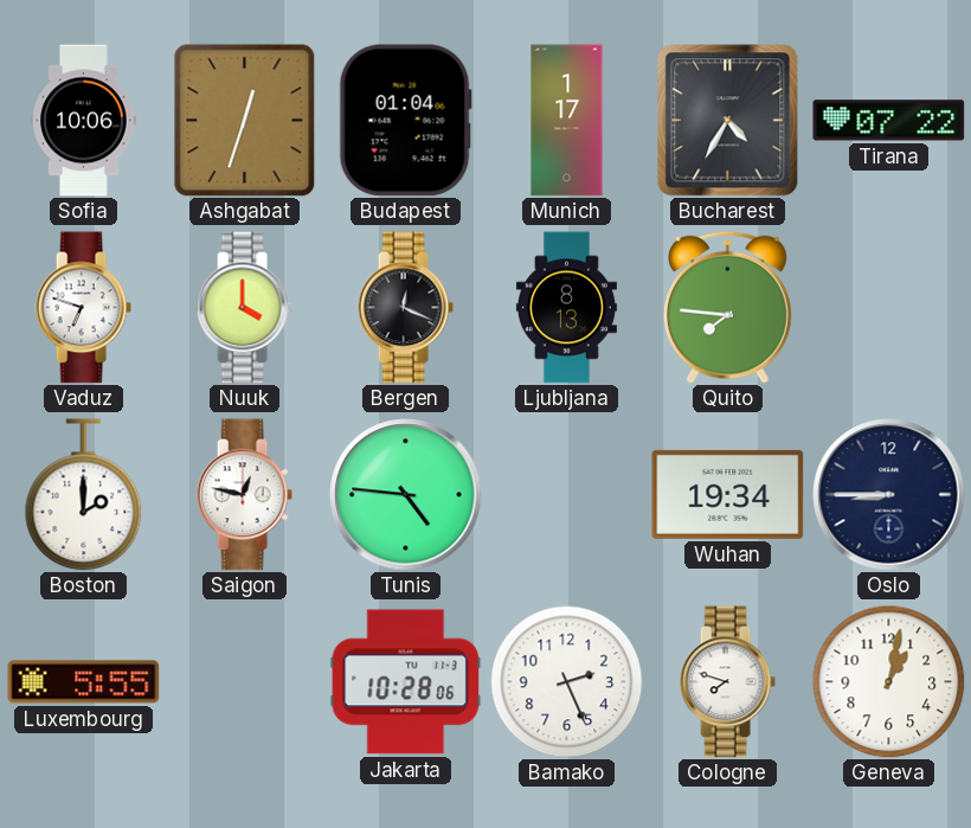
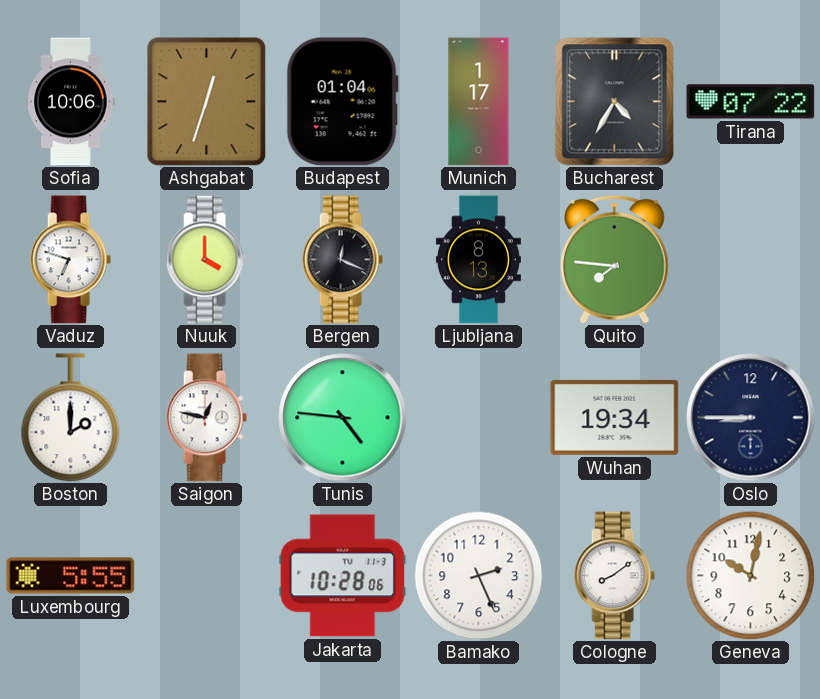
Cologne: 7:48 -> 8:09
Geneva: 1:02 -> 10:02
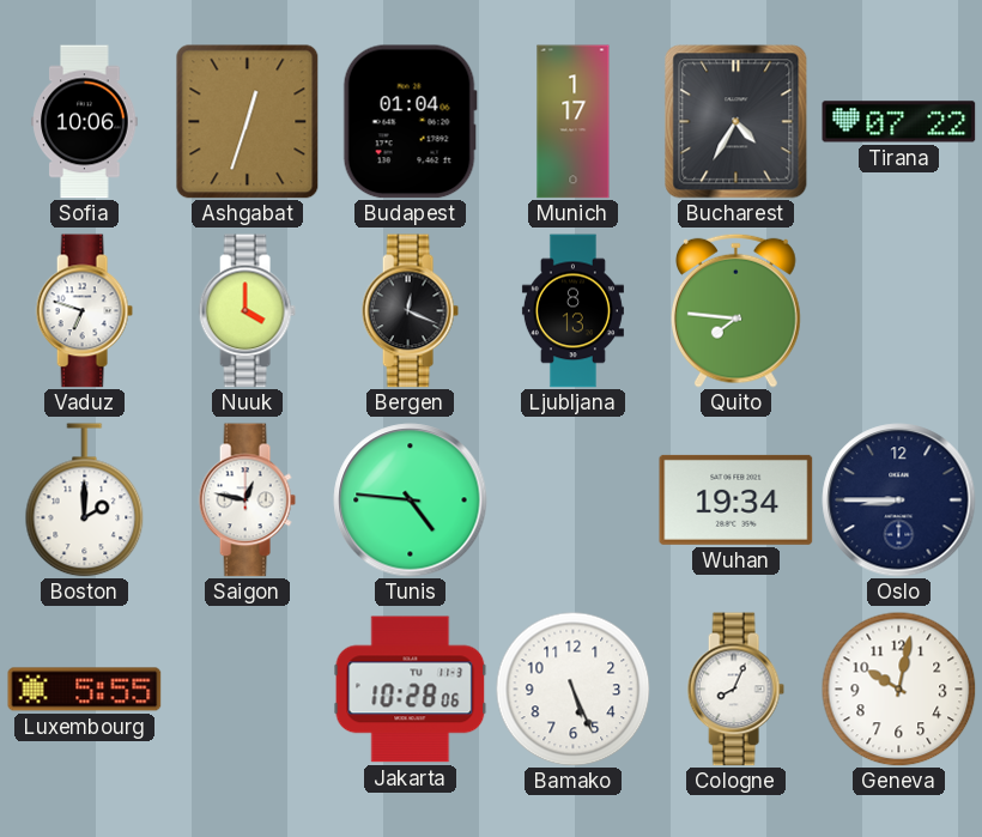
Bamako: 2:26 -> 5:26
Cologne: 8:09 -> 8:04
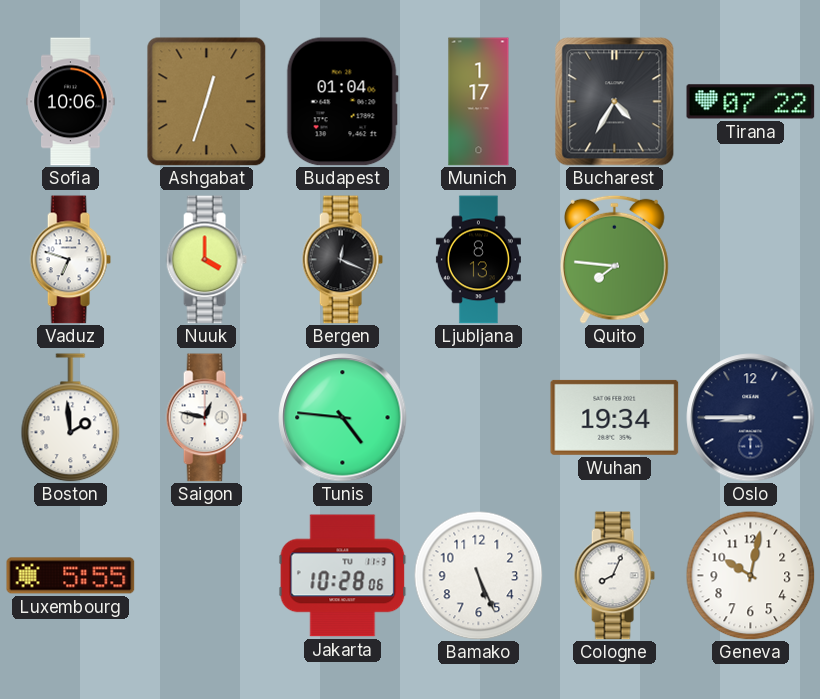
Boston: 2:00 -> 1:59
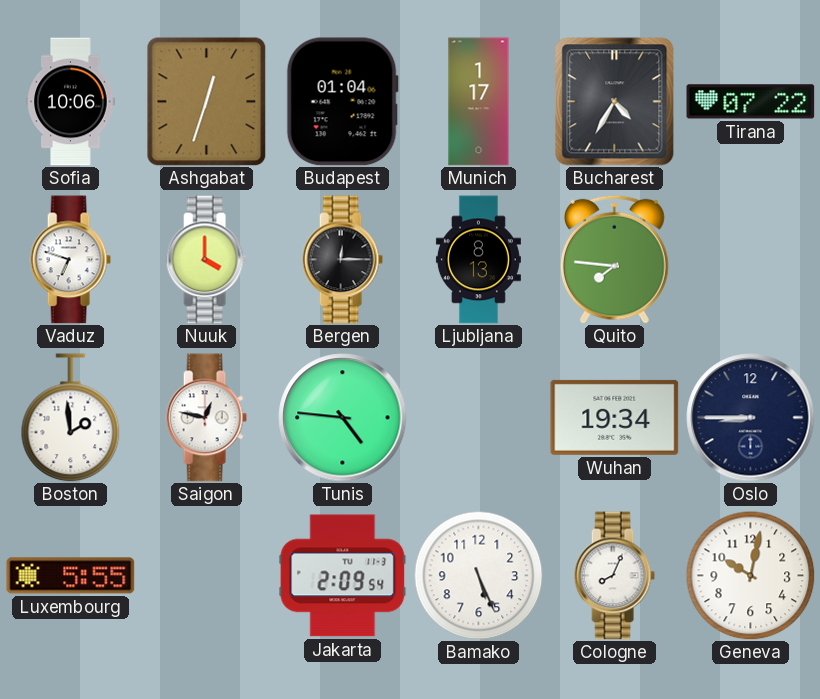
Bergen: 12:19 -> 12:15
Jakarta: 10:28 -> 2:09
